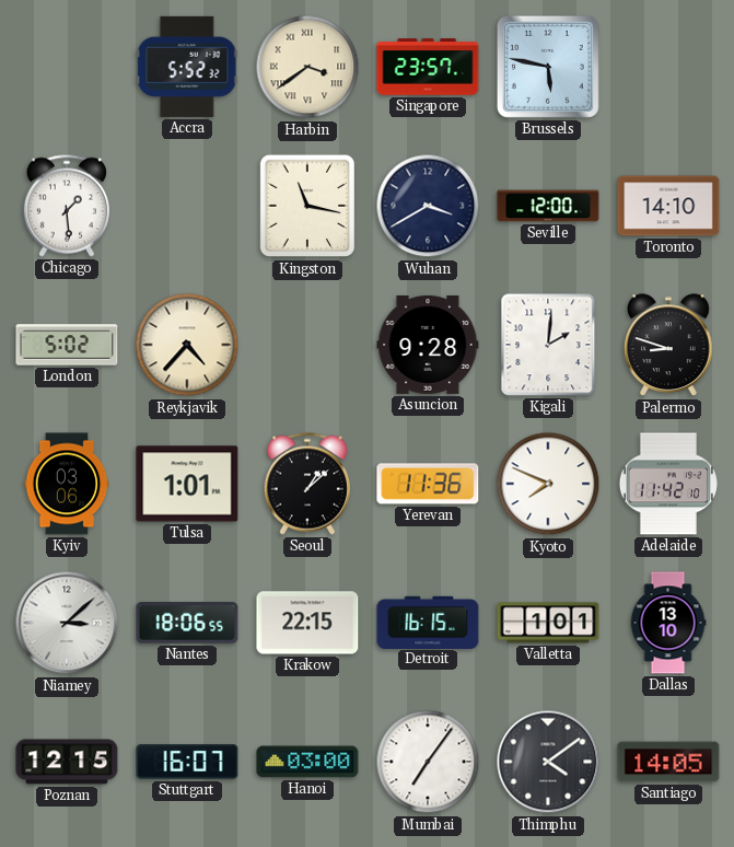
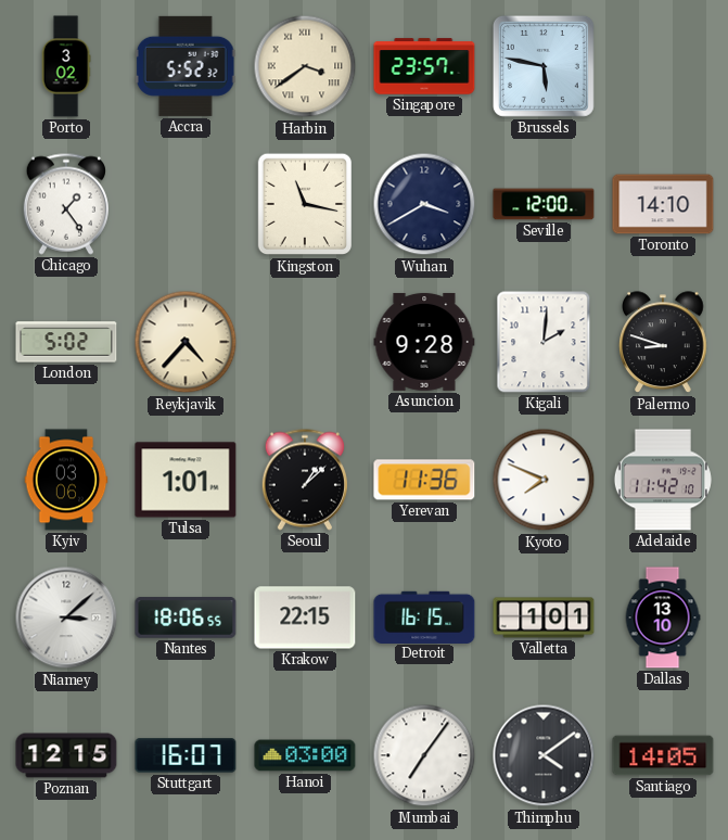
Porto: none -> 3:02
Chicago: 1:29 -> 1:24
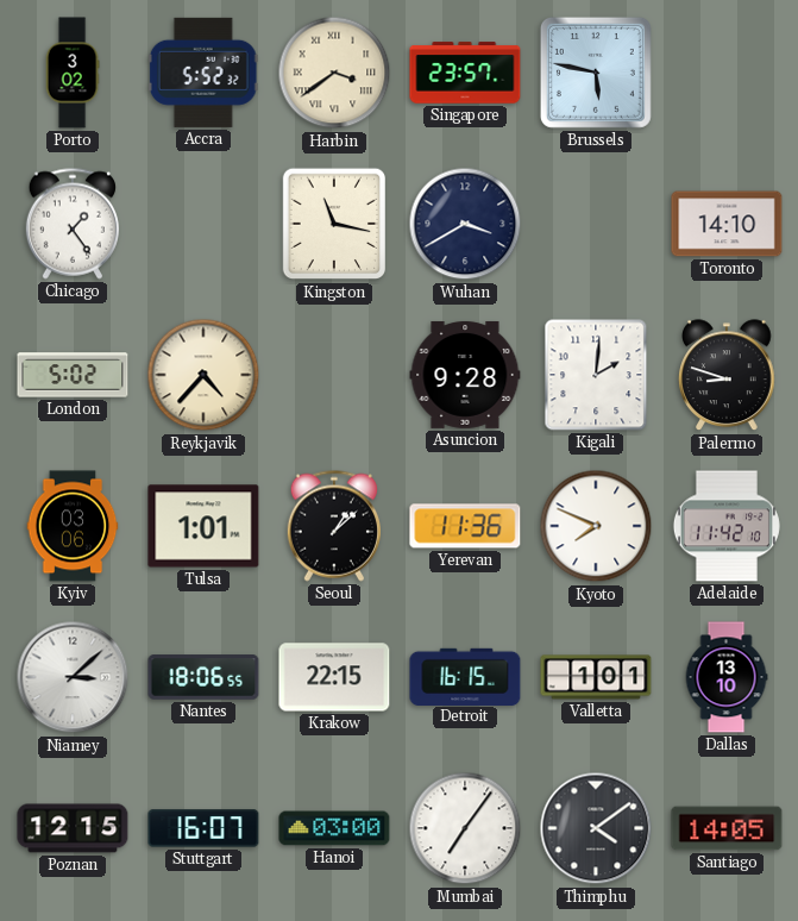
Seville: 12:00 -> none
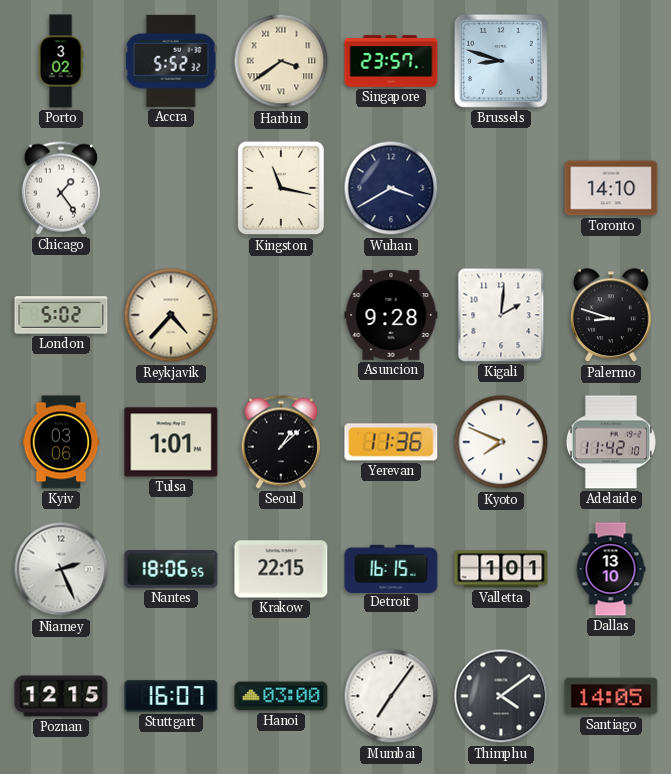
Brussels: 5:47 -> 8:48
Niamey: 3:08 -> 2:26
